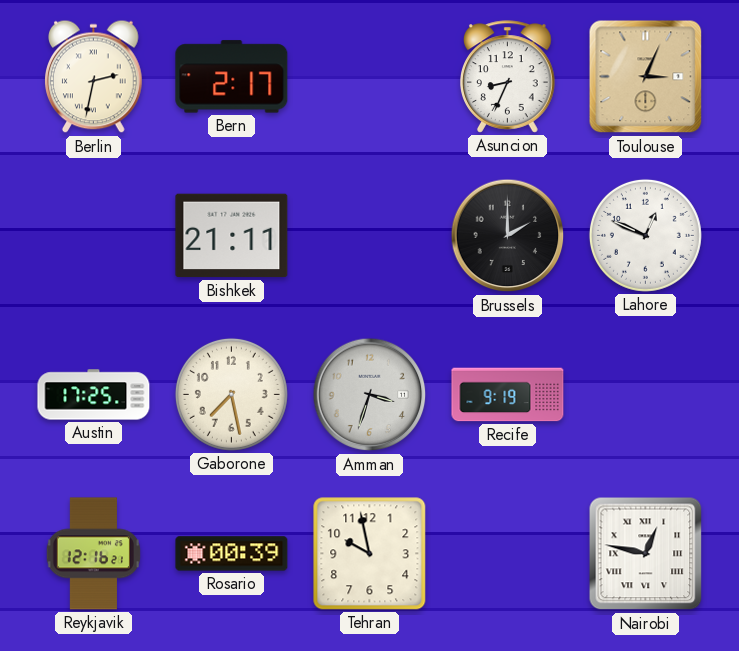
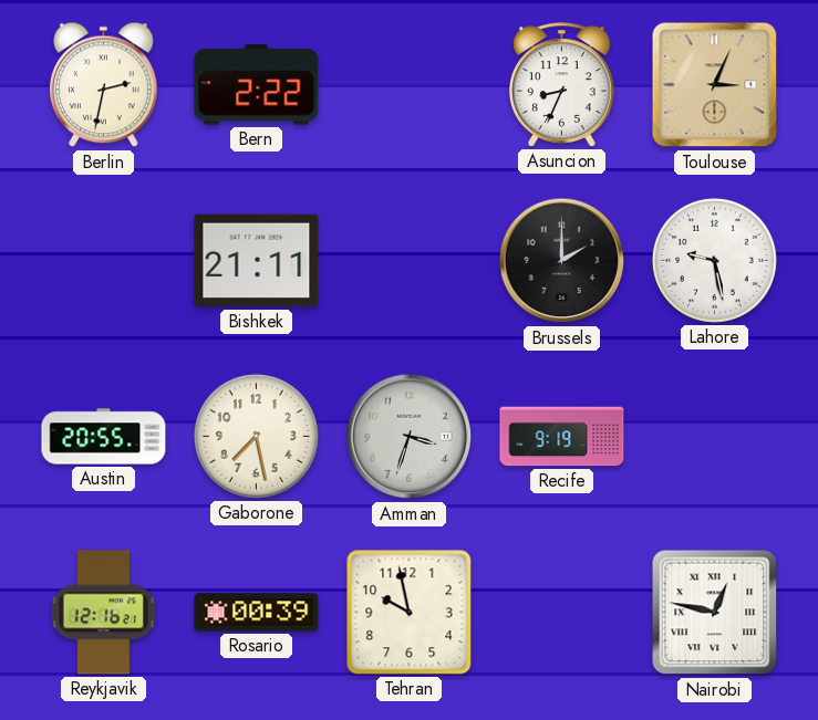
Bern: 2:17 -> 2:22
Lahore: 12:49 -> 9:28
Austin: 17:25 -> 20:55
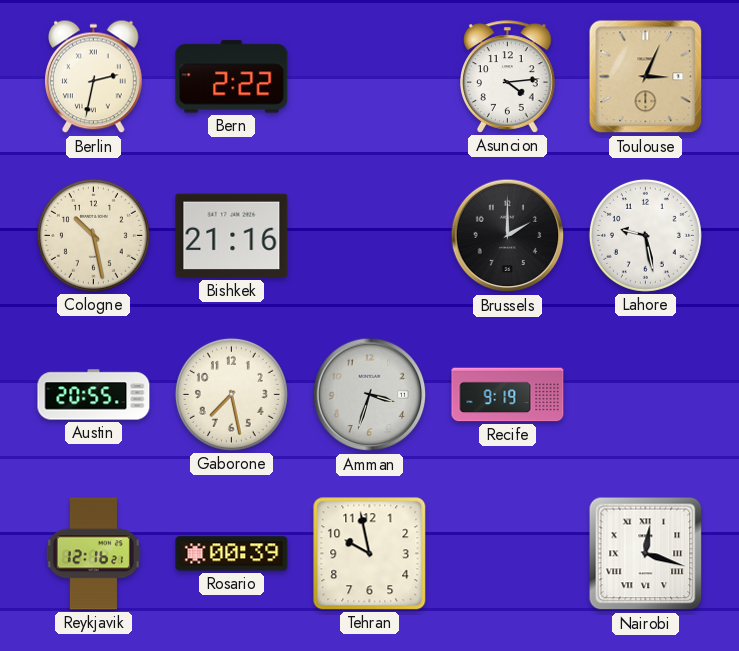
Asuncion: 8:34 -> 4:14
Cologne: none -> 10:28
Bishkek: 21:11 -> 21:16
Nairobi: 12:47 -> 12:18
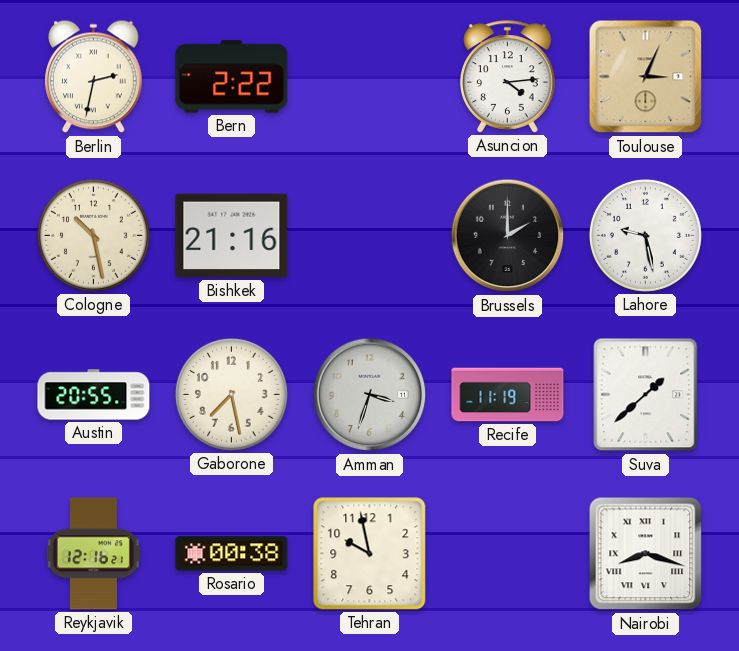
Recife: 9:19 -> 11:19
Suva: none -> 1:38
Rosario: 00:39 -> 00:38
Nairobi: 12:18 -> 8:18
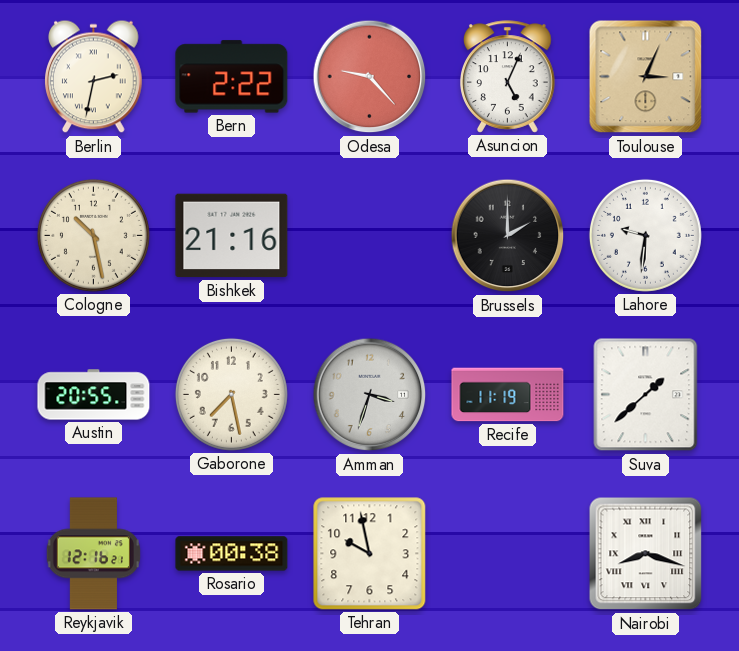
Odesa: none -> 9:23
Asuncion: 4:14 -> 5:04
Lahore: 9:28 -> 9:31
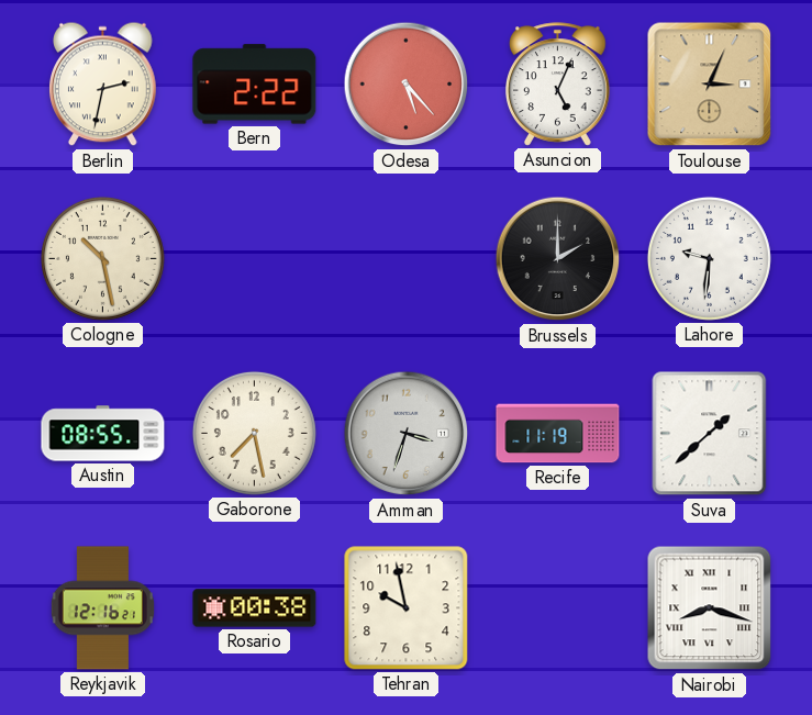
Odesa: 9:23 -> 5:23
Bishkek: 21:16 -> none
Austin: 20:55 -> 08:55
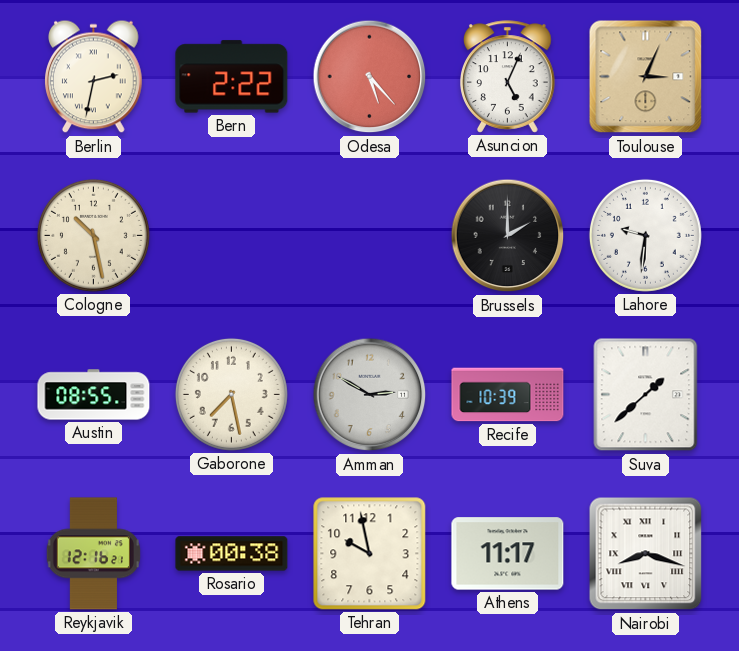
Amman: 3:33 -> 2:50
Recife: 11:19 -> 10:39
Athens: none -> 11:17
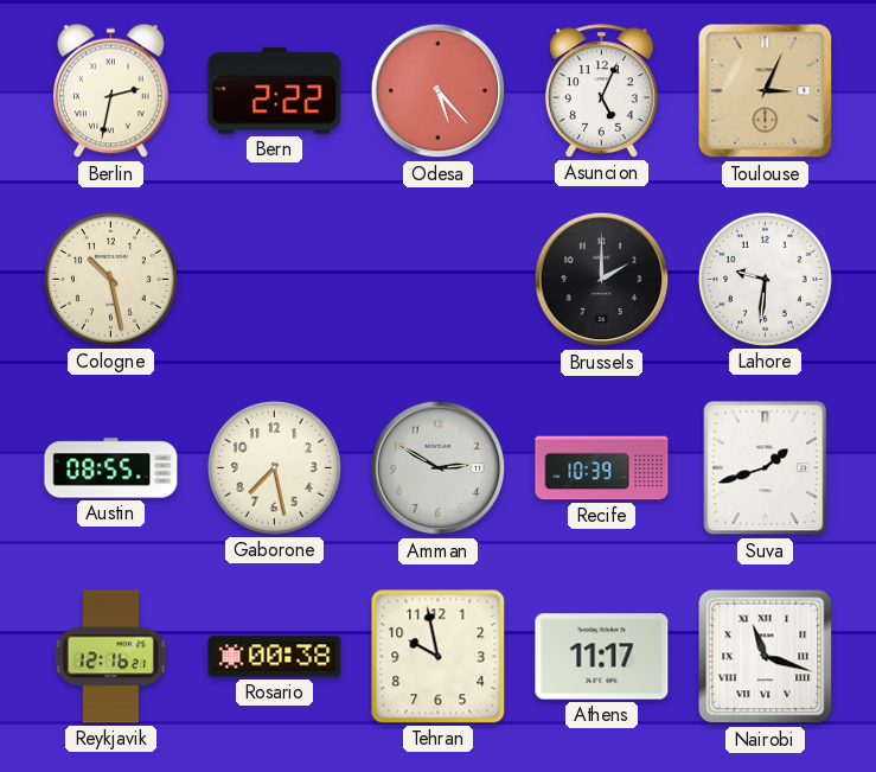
Suva: 1:38 -> 1:42
Nairobi: 8:18 -> 11:18
